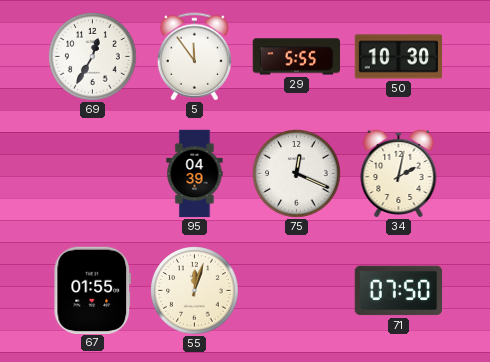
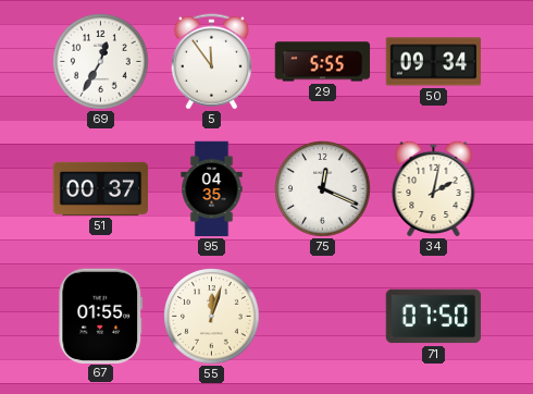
50: 10:30 -> 09:34
51: none -> 00:37
95: 04:39 -> 04:35
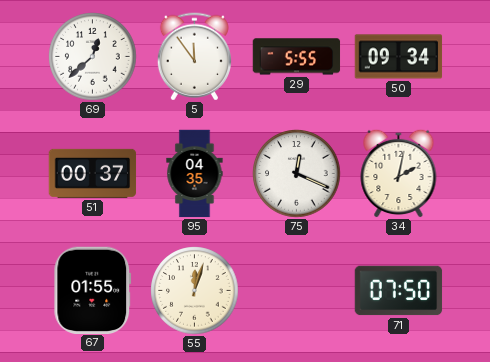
69: 12:35 -> 12:38
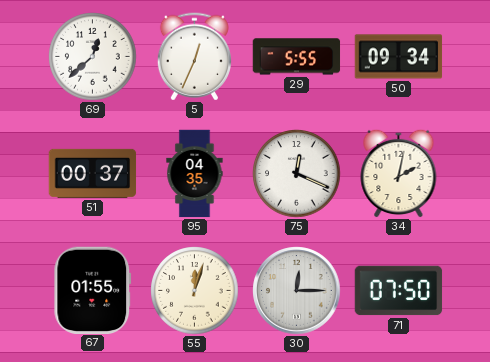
5: 11:54 -> 12:34
30: none -> 12:15
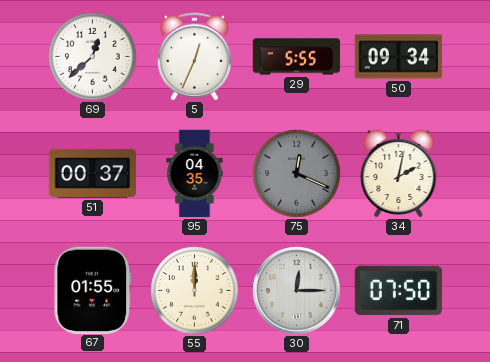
75 dial: white -> grey
55: 12:03 -> 12:00
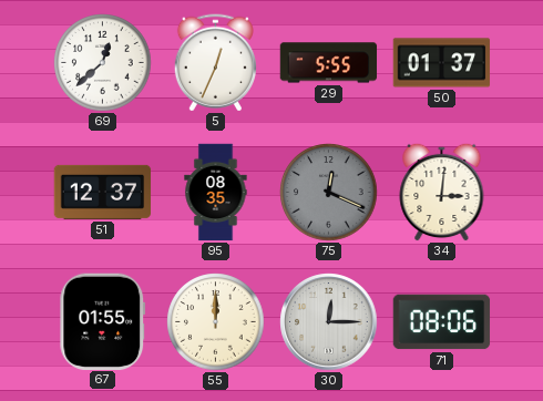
50: 09:34 -> 01:37
51: 00:37 -> 12:37
95: 04:35 -> 08:35
34: 2:02 -> 3:01
71: 07:50 -> 08:06
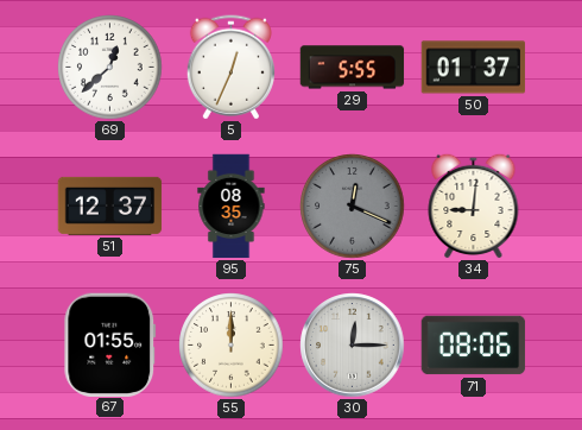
34: 3:01 -> 9:01
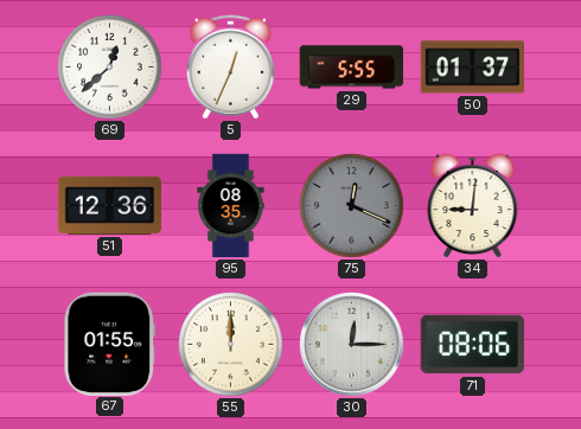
51: 12:37 -> 12:36
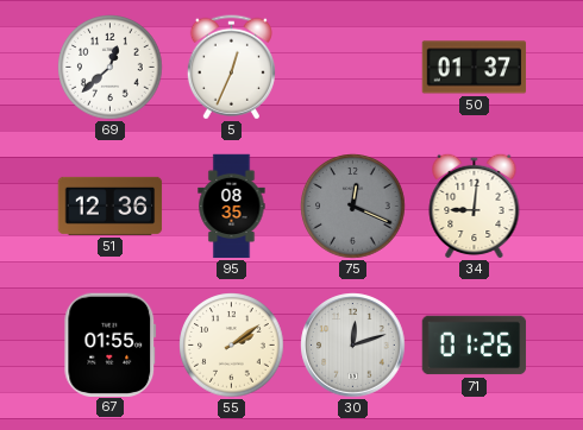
29: 5:55 -> none
55: 12:00 -> 2:09
30: 12:15 -> 12:12
71: 08:06 -> 01:26
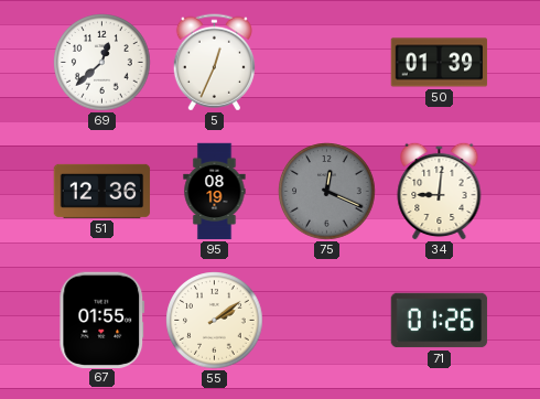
50: 01:37 -> 01:39
95: 08:35 -> 08:19
30: 12:12 -> none
